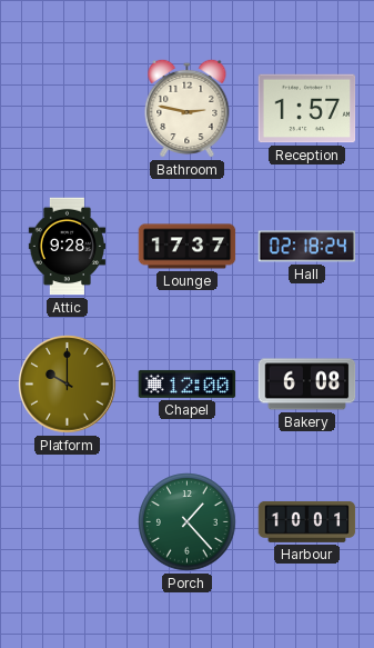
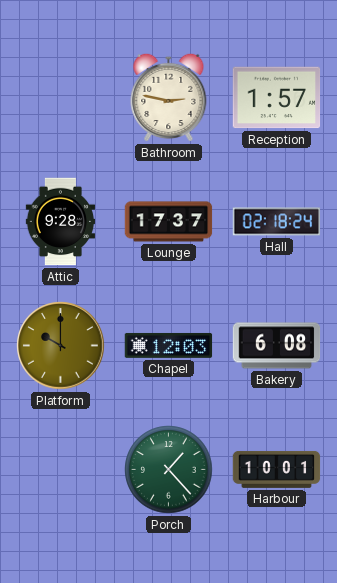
Chapel: 12:00 -> 12:03
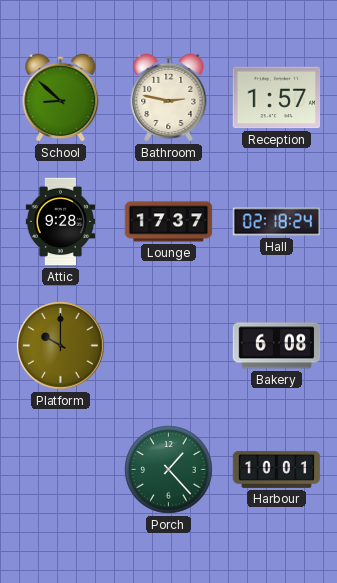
School: none -> 8:52
Chapel: 12:03 -> none
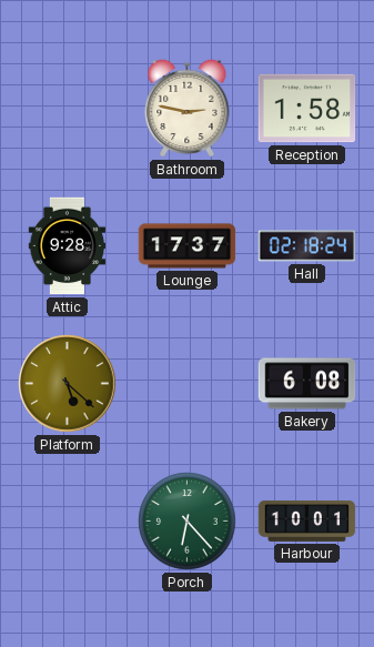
School: 8:52 -> none
Reception: 1:57 -> 1:58
Platform: 10:00 -> 5:22
Porch: 1:23 -> 6:23
